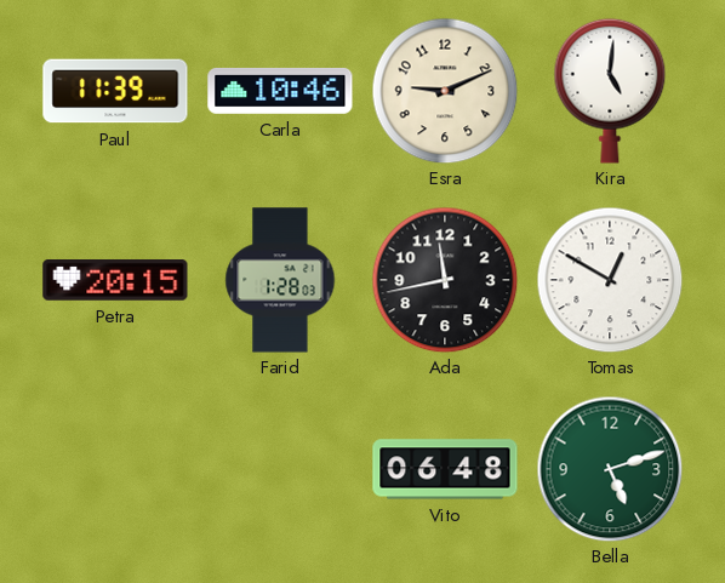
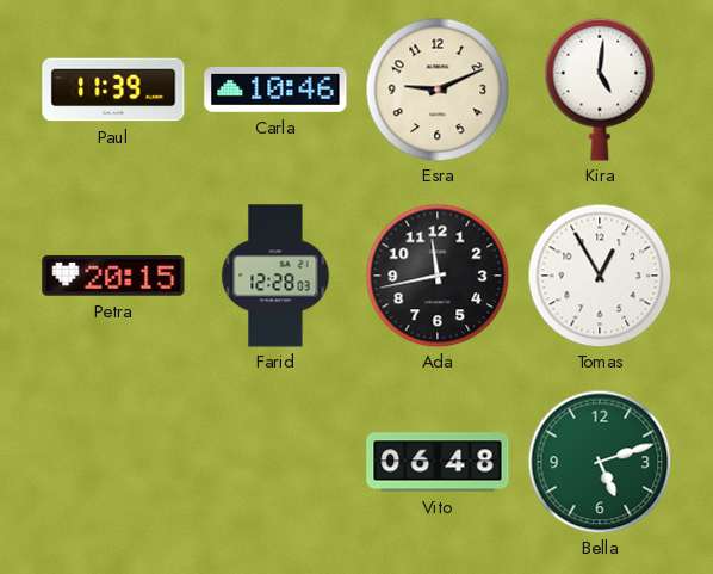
Farid: 1:28 -> 12:28
Tomas: 12:50 -> 12:55
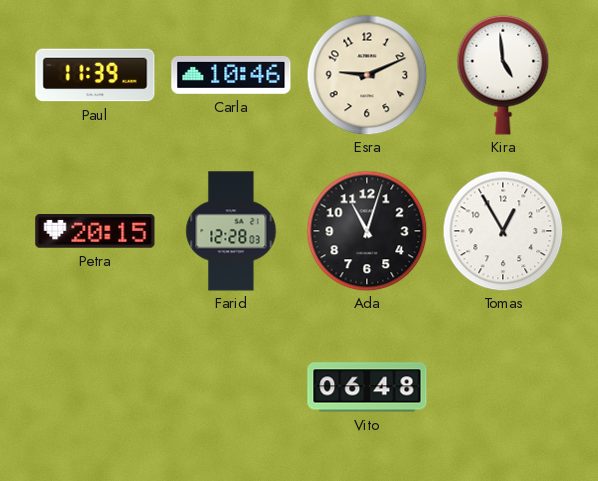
Kira: 5:01 -> 4:59
Ada: 11:43 -> 11:03
Bella: 5:12 -> none
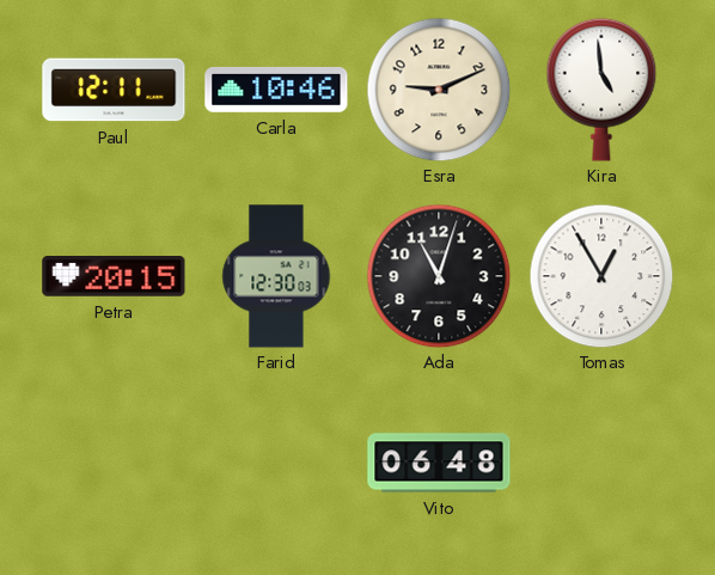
Paul: 11:39 -> 12:11
Farid: 12:28 -> 12:30
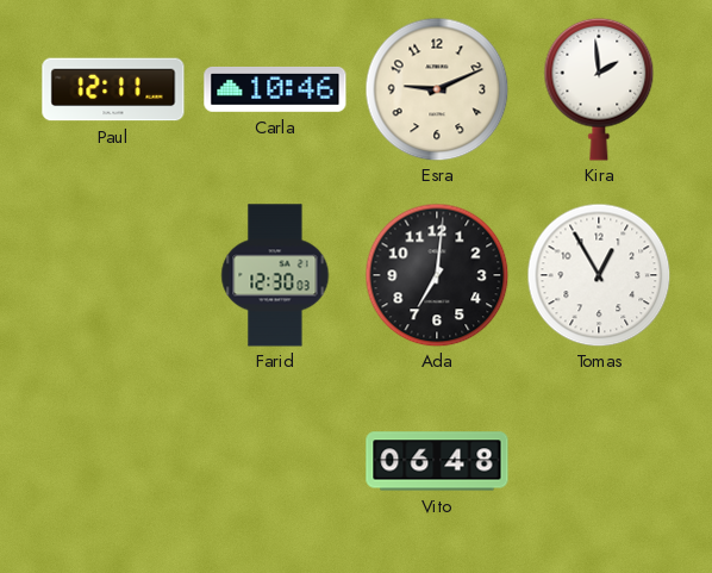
Kira: 4:59 -> 1:59
Petra: 20:15 -> none
Ada: 11:03 -> 7:01
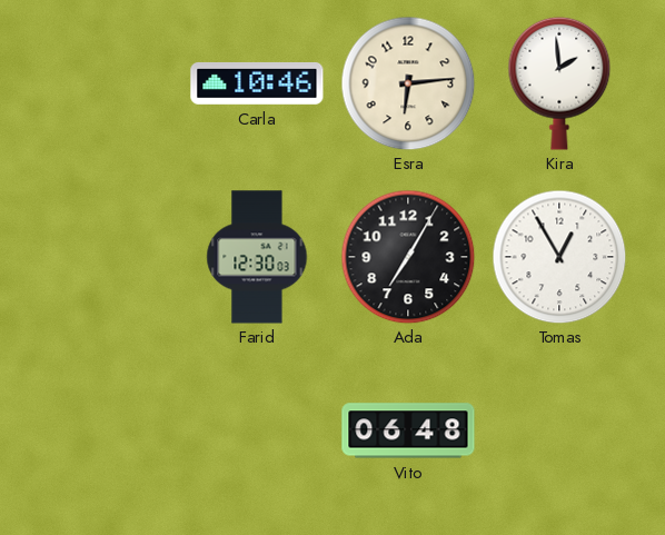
Paul: 12:11 -> none
Esra: 9:11 -> 6:14
Ada: 7:01 -> 7:05
